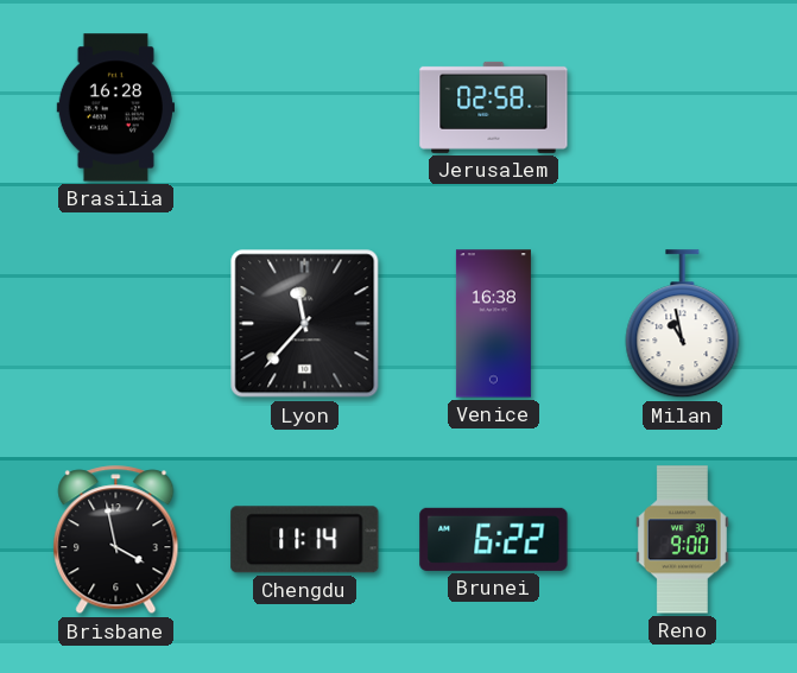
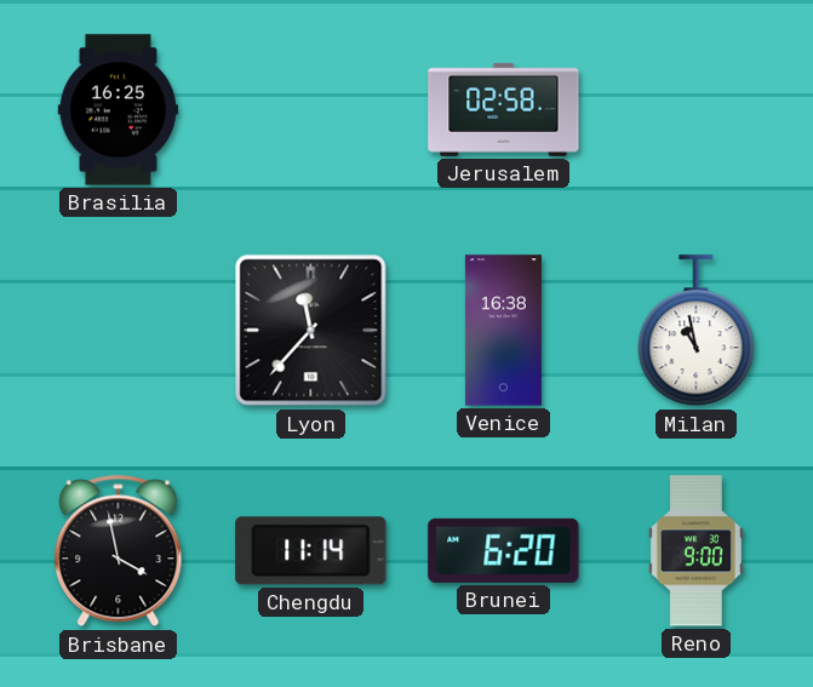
Brasilia: 16:28 -> 16:25
Brunei: 6:22 -> 6:20
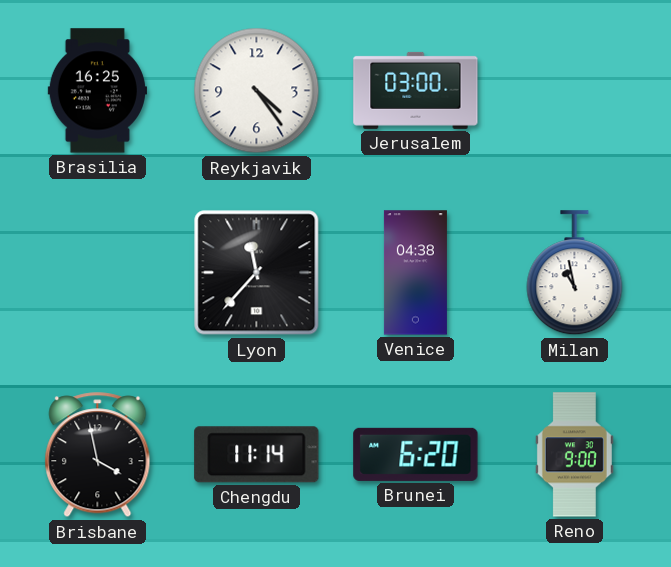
Reykjavik: none -> 4:24
Jerusalem: 02:58 -> 03:00
Venice: 16:38 -> 04:38
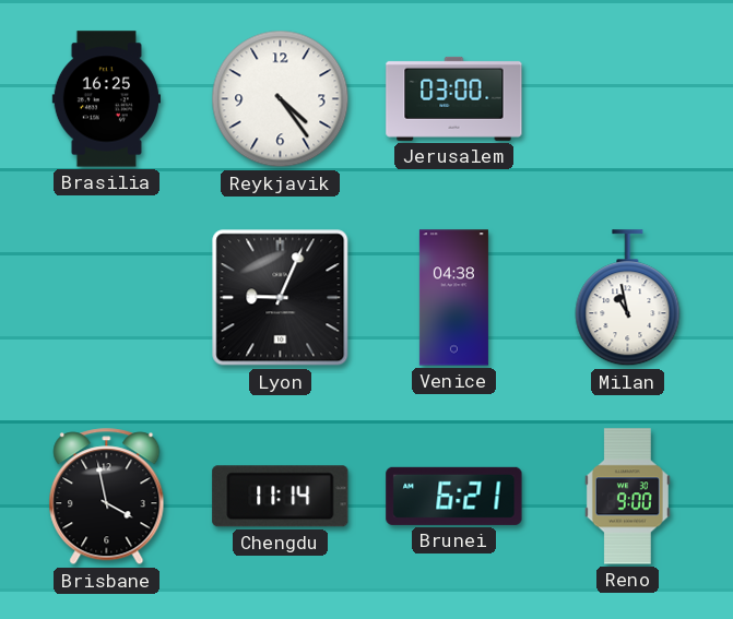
Lyon: 11:37 -> 9:04
Brunei: 6:20 -> 6:21
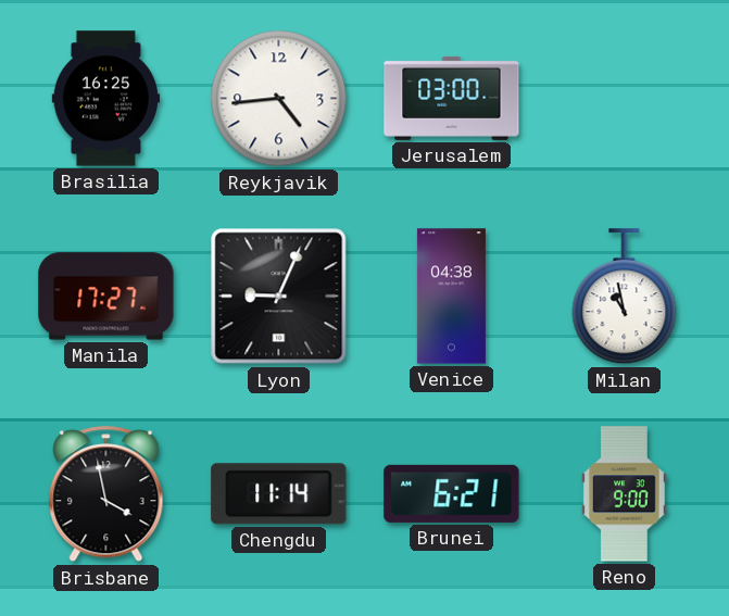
Reykjavik: 4:24 -> 4:44
Manila: none -> 17:27
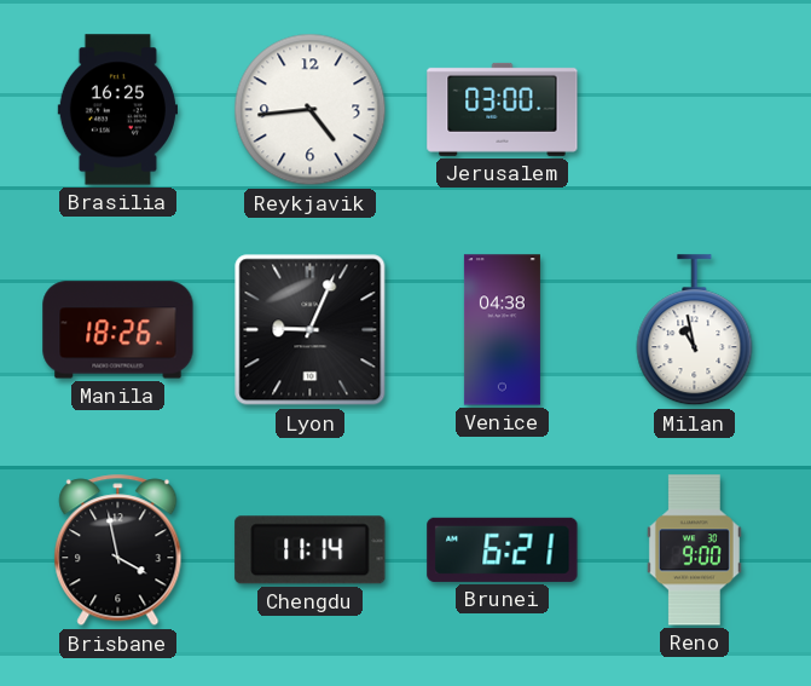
Manila: 17:27 -> 18:26
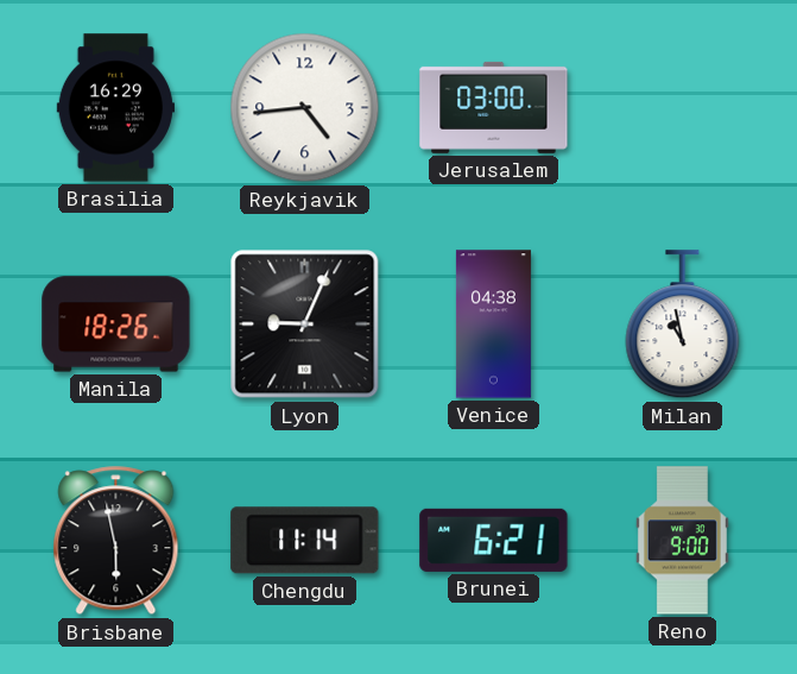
Brasilia: 16:25 -> 16:29
Brisbane: 3:58 -> 5:58
